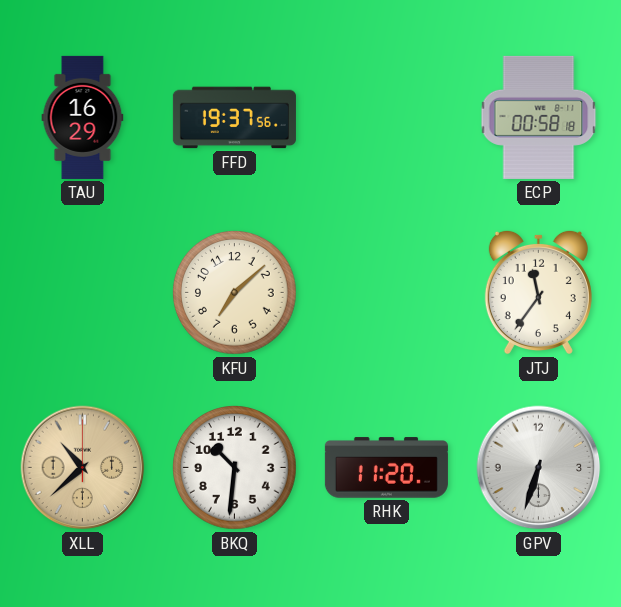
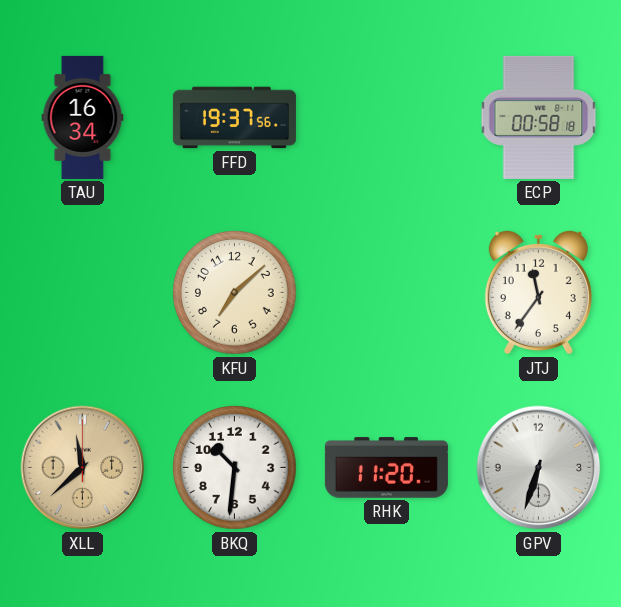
TAU: 16:29 -> 16:34
XLL: 10:38 -> 11:38
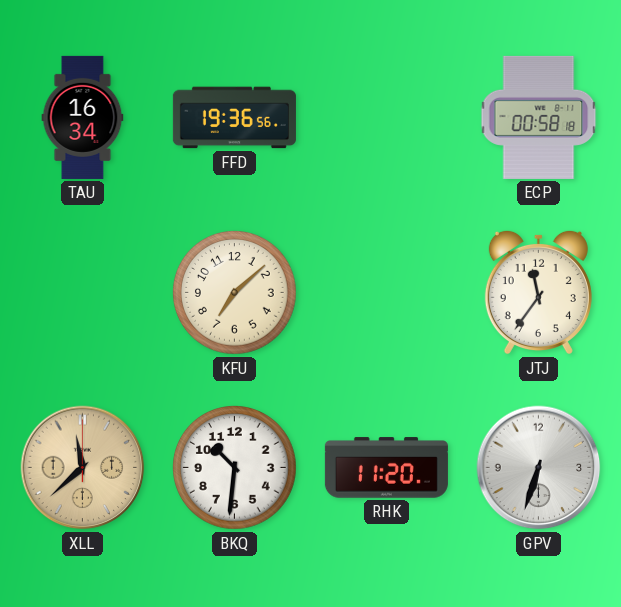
FFD: 19:37 -> 19:36
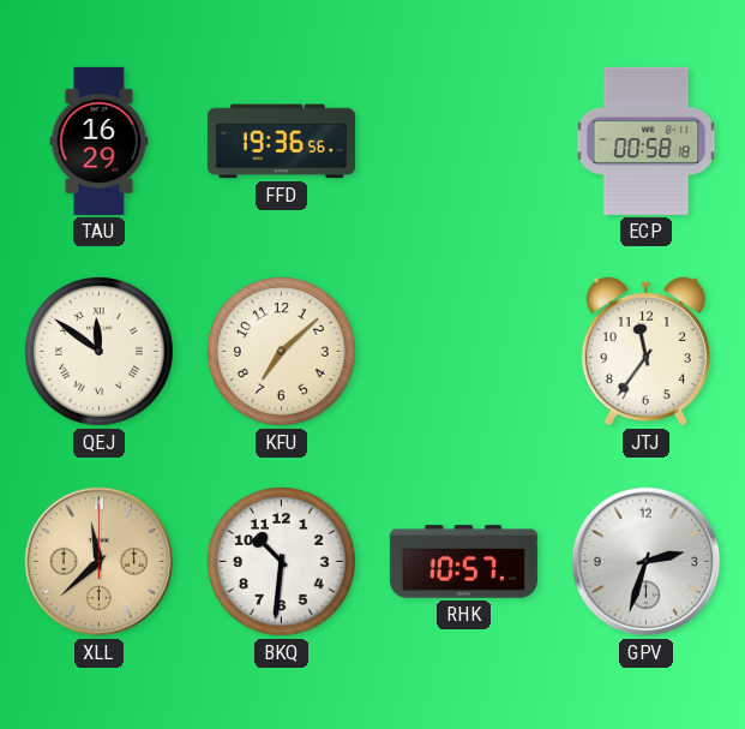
TAU: 16:34 -> 16:29
QEJ: none -> 11:51
RHK: 11:20 -> 10:57
GPV: 6:33 -> 2:33
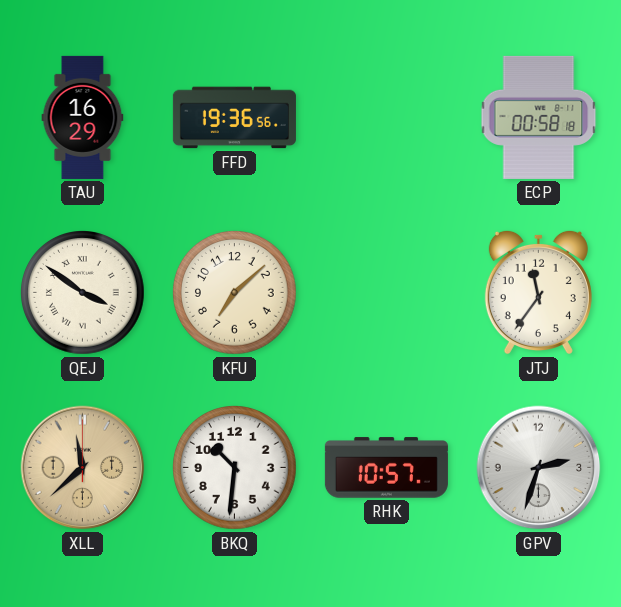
QEJ: 11:51 -> 3:51
